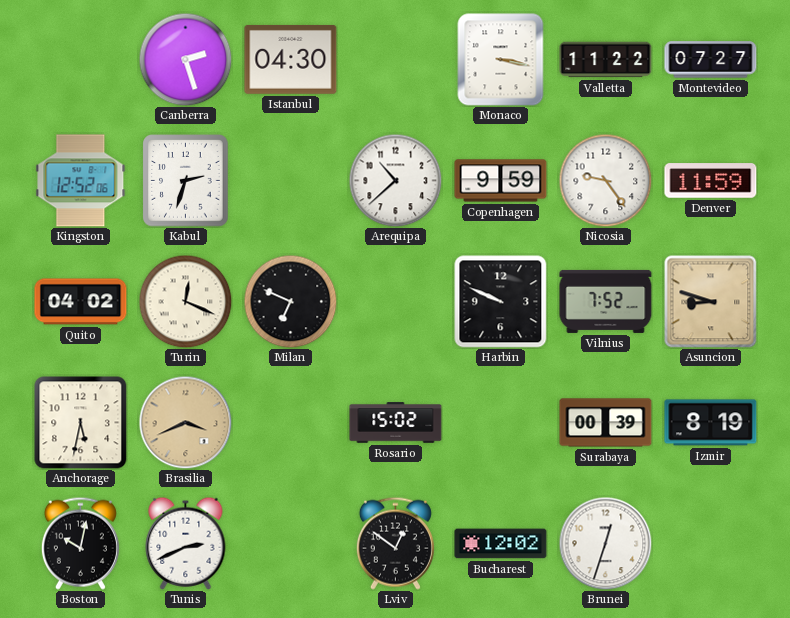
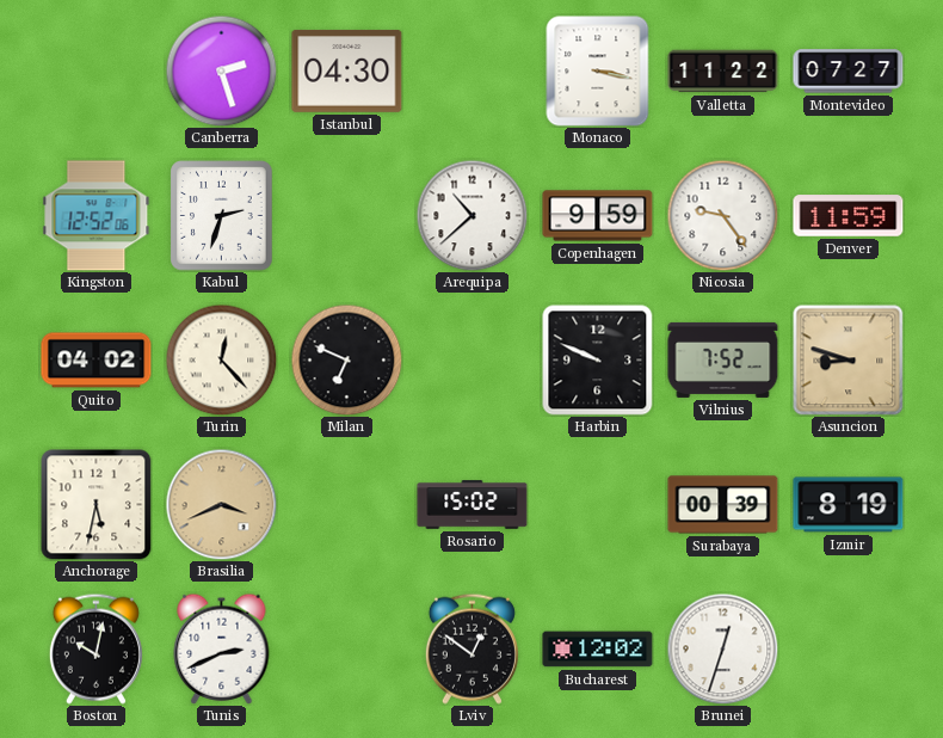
Turin: 12:19 -> 12:23
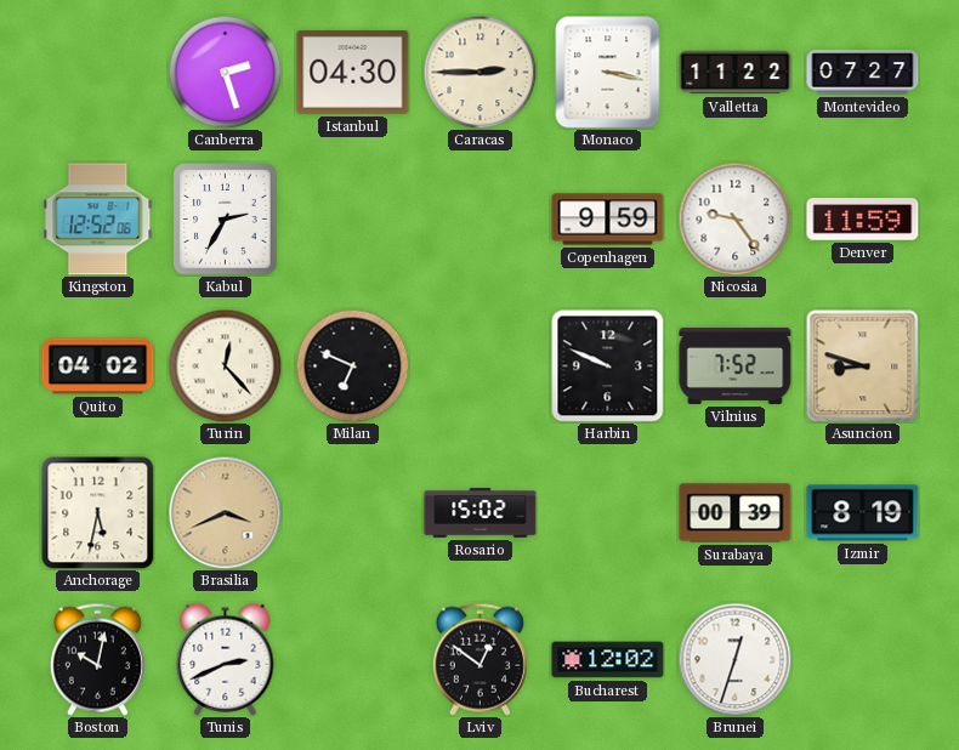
Caracas: none -> 2:45
Kabul: 2:33 -> 2:35
Arequipa: 10:38 -> none
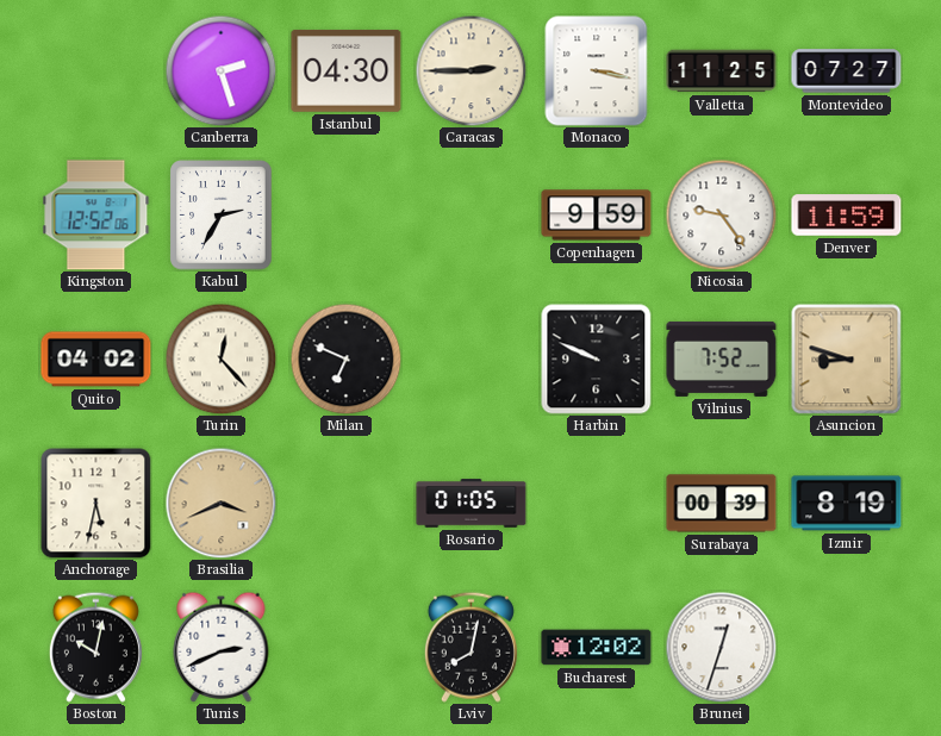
Valletta: 11:22 -> 11:25
Rosario: 15:02 -> 01:05
Lviv: 12:51 -> 8:02
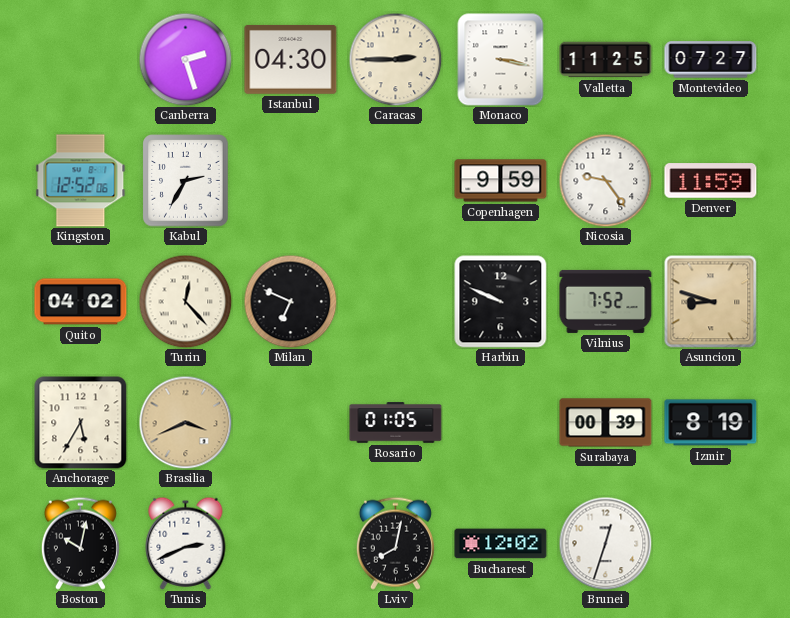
Anchorage: 5:32 -> 5:35
